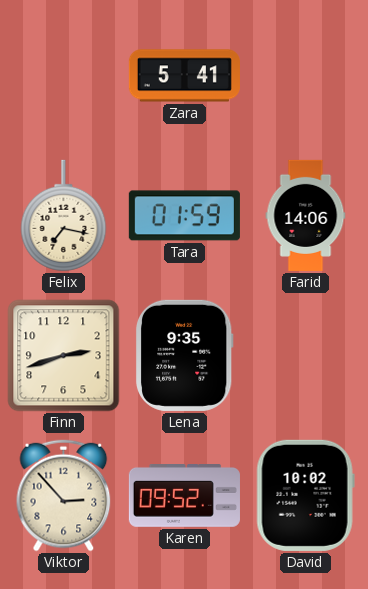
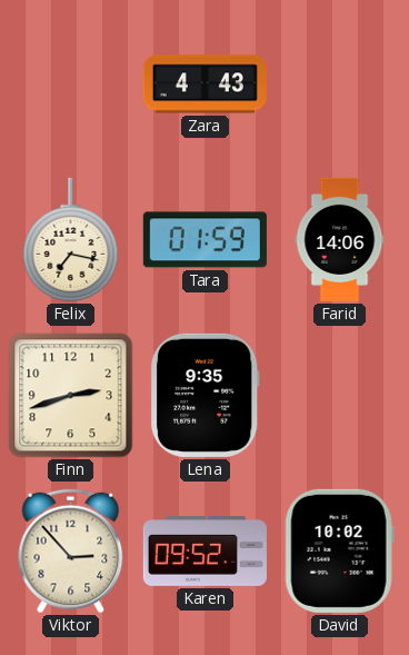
Zara: 5:41 -> 4:43
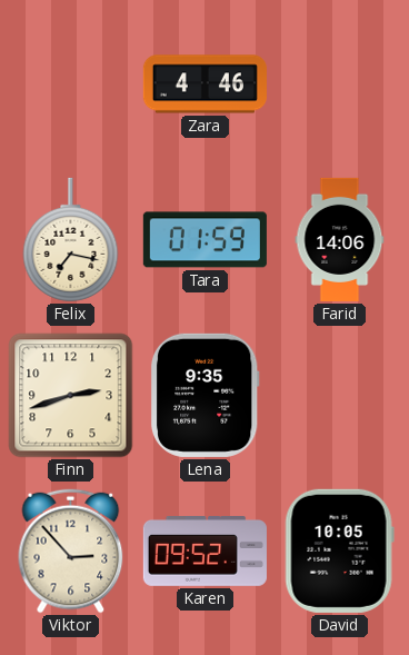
Zara: 4:43 -> 4:46
David: 10:02 -> 10:05
